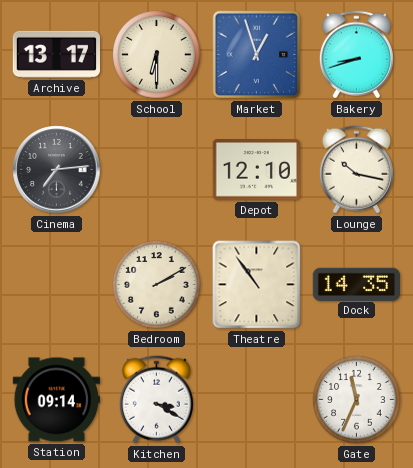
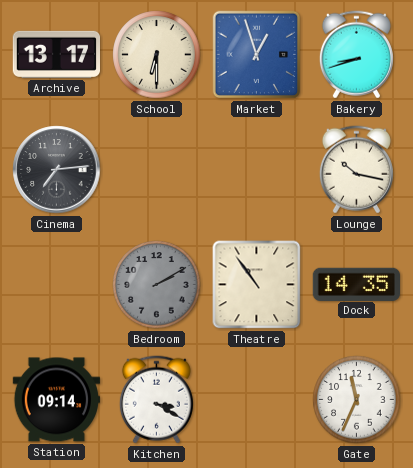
Depot: 12:10 -> none
Bedroom dial: cream -> grey
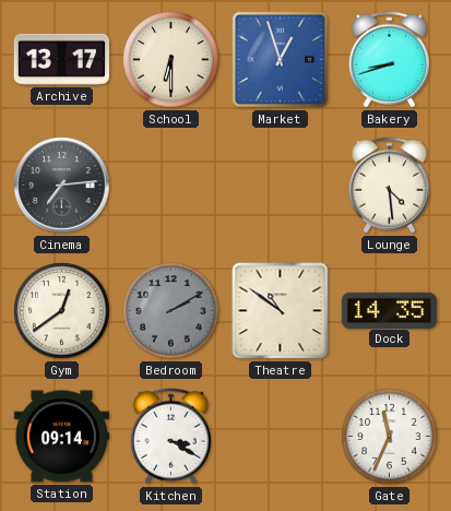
Lounge: 10:17 -> 4:29
Gym: none -> 12:39
Theatre: 10:54 -> 10:51
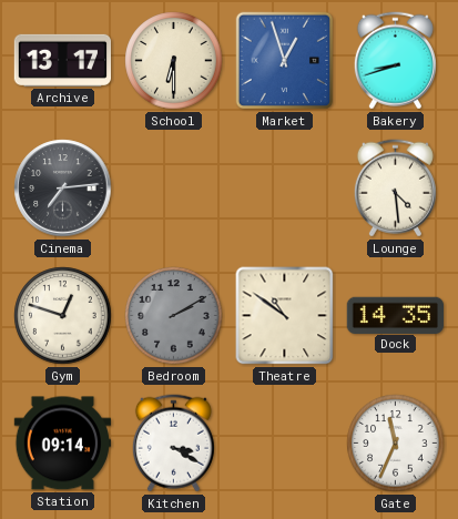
Gym: 12:39 -> 12:48
